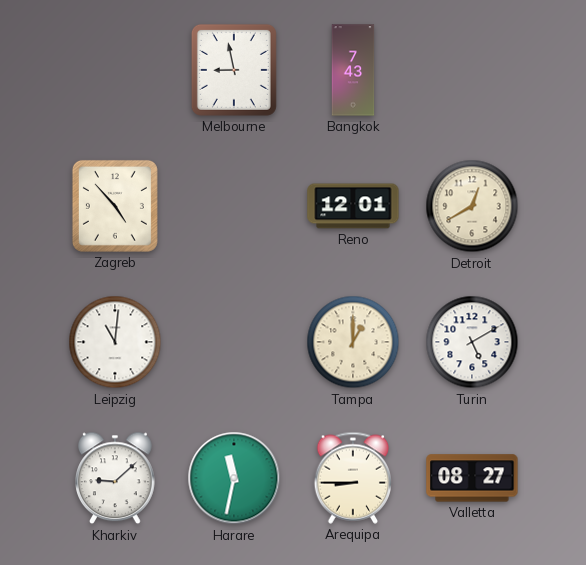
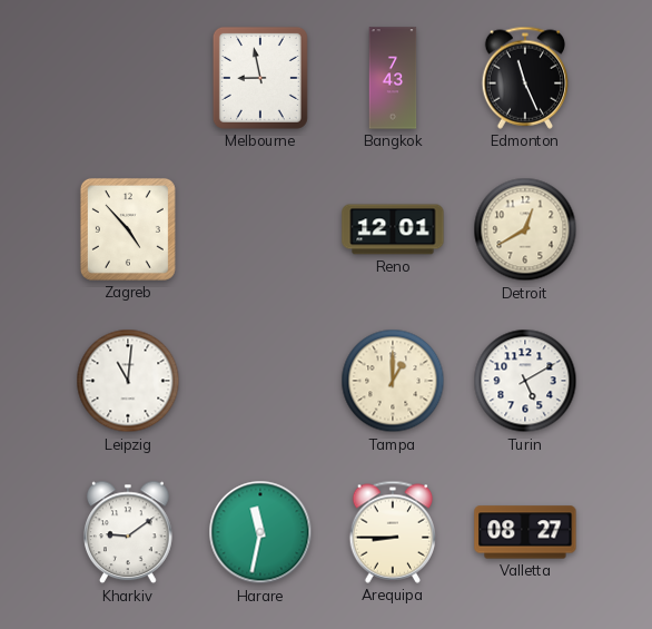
Edmonton: none -> 11:26
Kharkiv: 9:08 -> 9:09
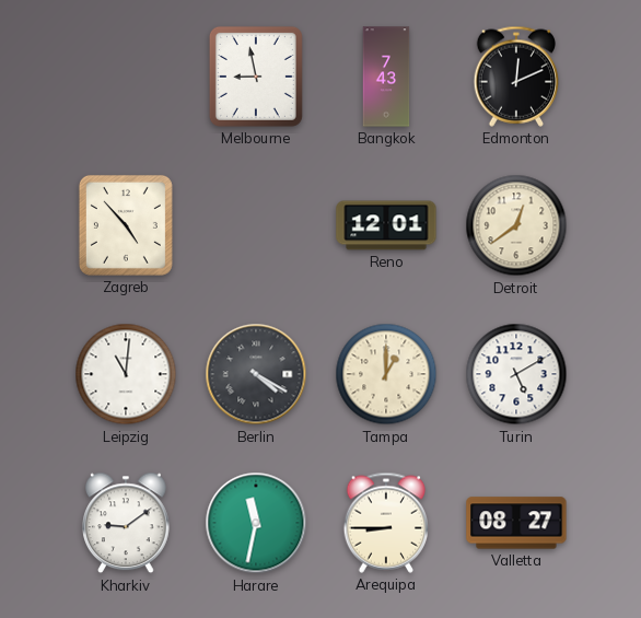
Edmonton: 11:26 -> 12:11
Detroit: 12:40 -> 12:39
Berlin: none -> 4:20
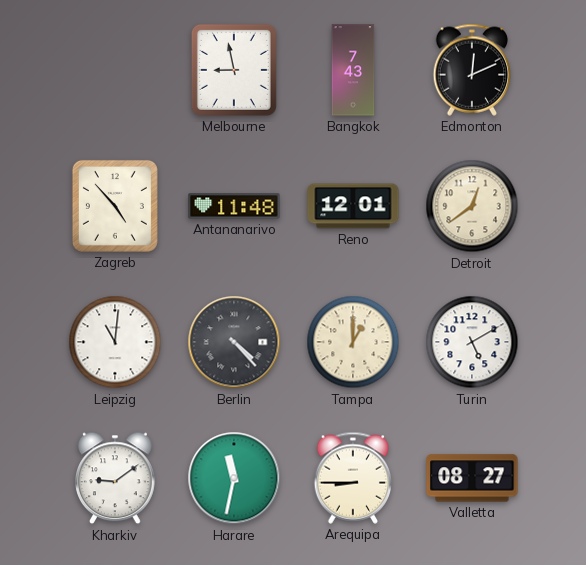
Antananarivo: none -> 11:48
Berlin: 4:20 -> 4:23
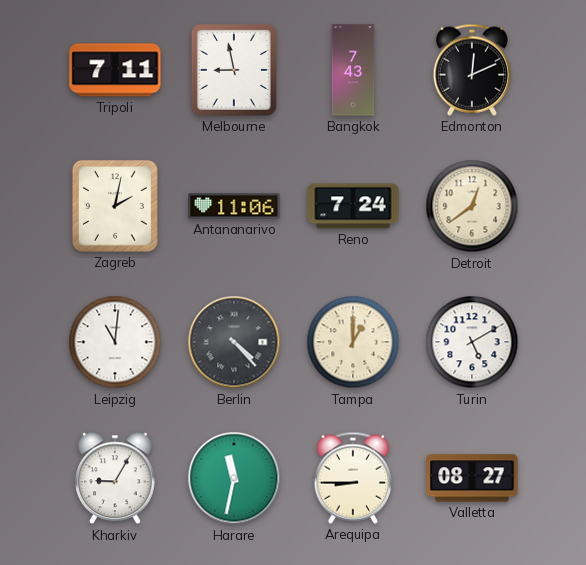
Tripoli: none -> 7:11
Zagreb: 4:53 -> 2:02
Antananarivo: 11:48 -> 11:06
Reno: 12:01 -> 7:24
Kharkiv: 9:09 -> 9:05
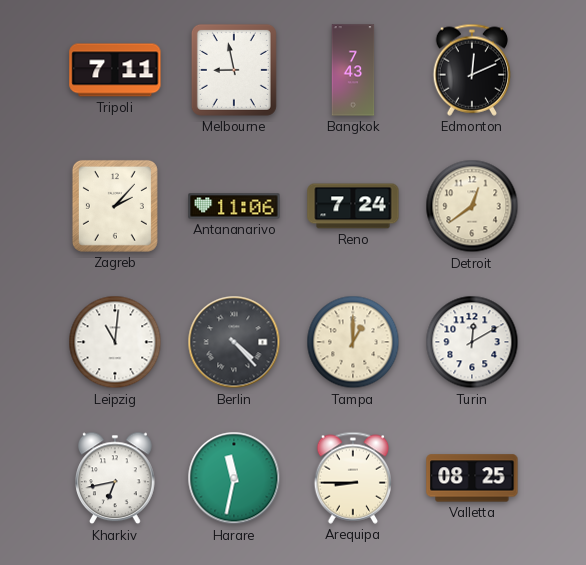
Zagreb: 2:02 -> 2:07
Turin: 5:10 -> 12:10
Kharkiv: 9:05 -> 6:43
Valletta: 08:27 -> 08:25
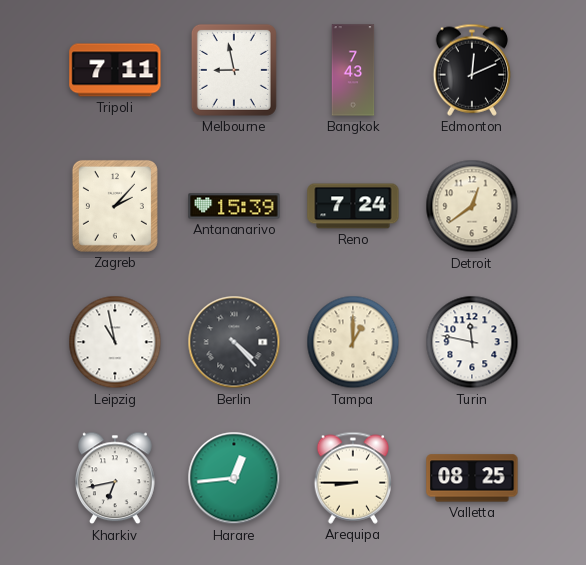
Antananarivo: 11:06 -> 15:39
Leipzig: 11:01 -> 10:58
Turin: 12:10 -> 11:47
Harare: 11:32 -> 12:44
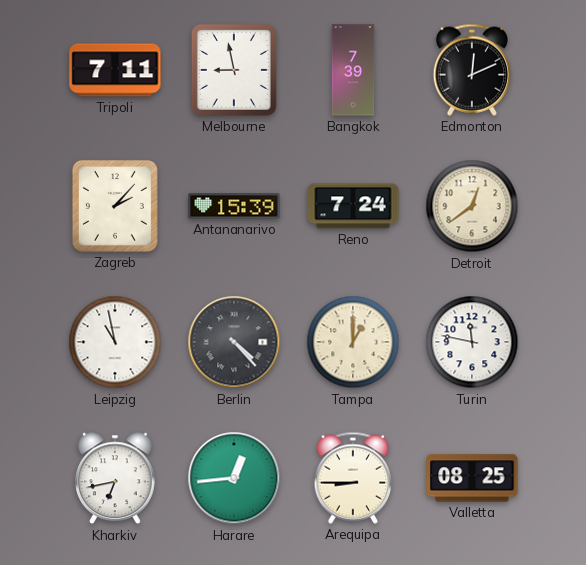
Bangkok: 7:43 -> 7:39
